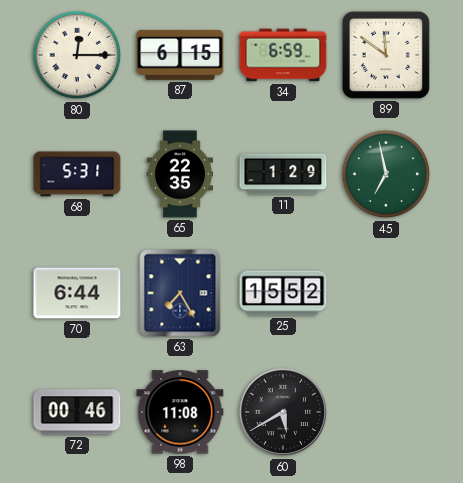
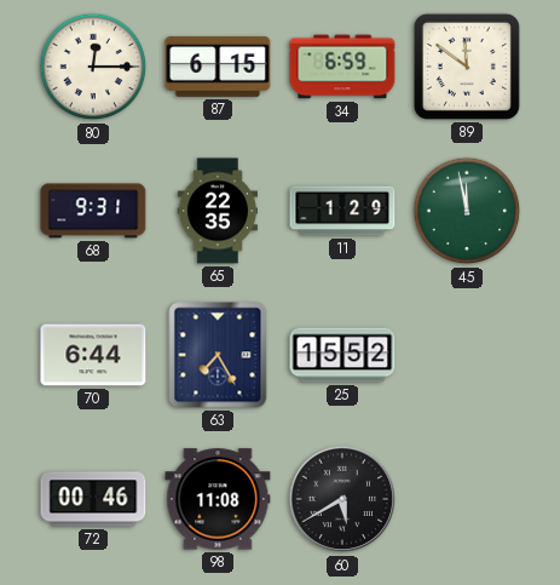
68: 5:31 -> 9:31
45: 6:58 -> 11:58
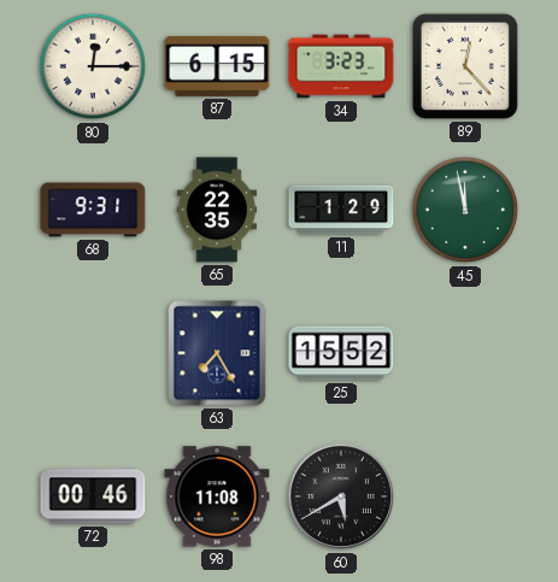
34: 6:59 -> 3:23
89: 11:51 -> 12:23
70: 6:44 -> none
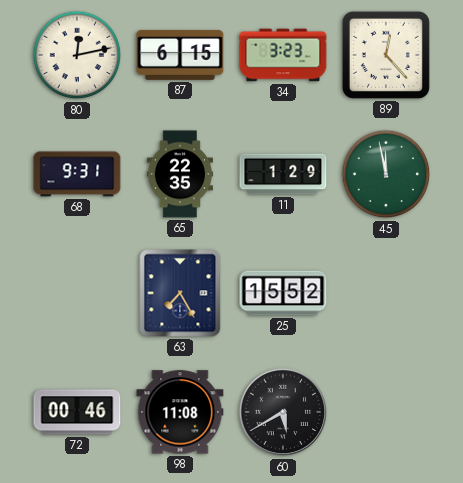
80: 12:15 -> 12:13
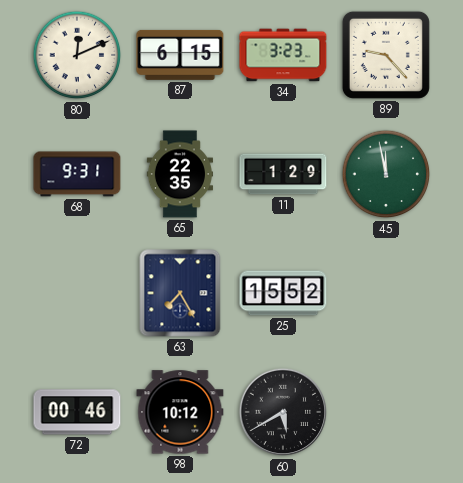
80: 12:13 -> 12:11
89: 12:23 -> 9:23
98: 11:08 -> 10:12
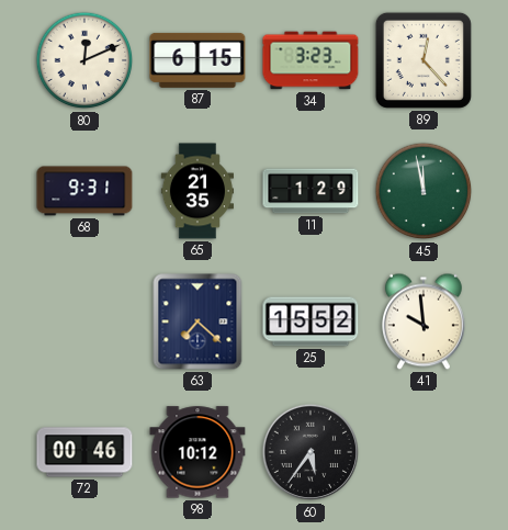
89: 9:23 -> 12:23
65: 22:35 -> 21:35
63: 7:25 -> 7:22
41: none -> 9:59
60: 5:40 -> 5:36
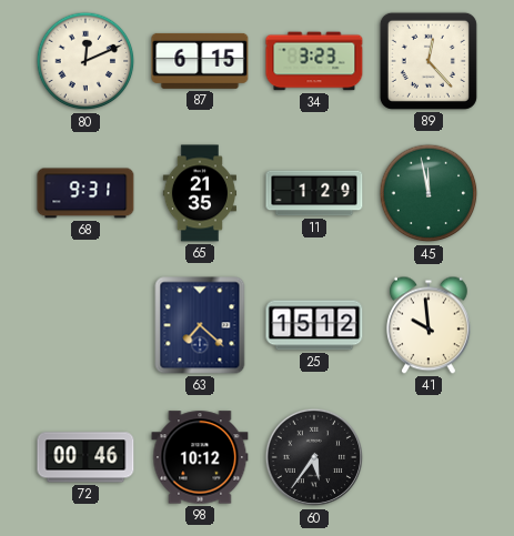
25: 15:52 -> 15:12
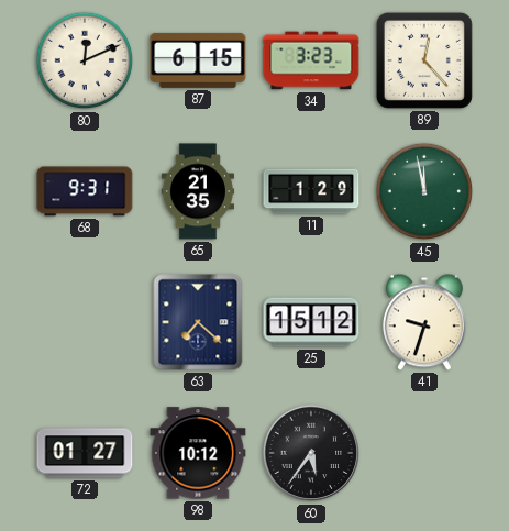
41: 9:59 -> 9:33
72: 00:46 -> 01:27
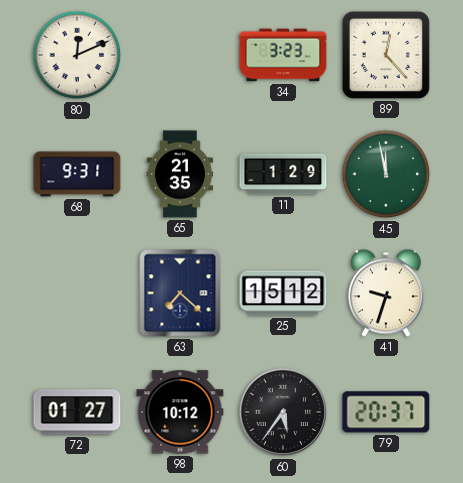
87: 6:15 -> none
79: none -> 20:37
